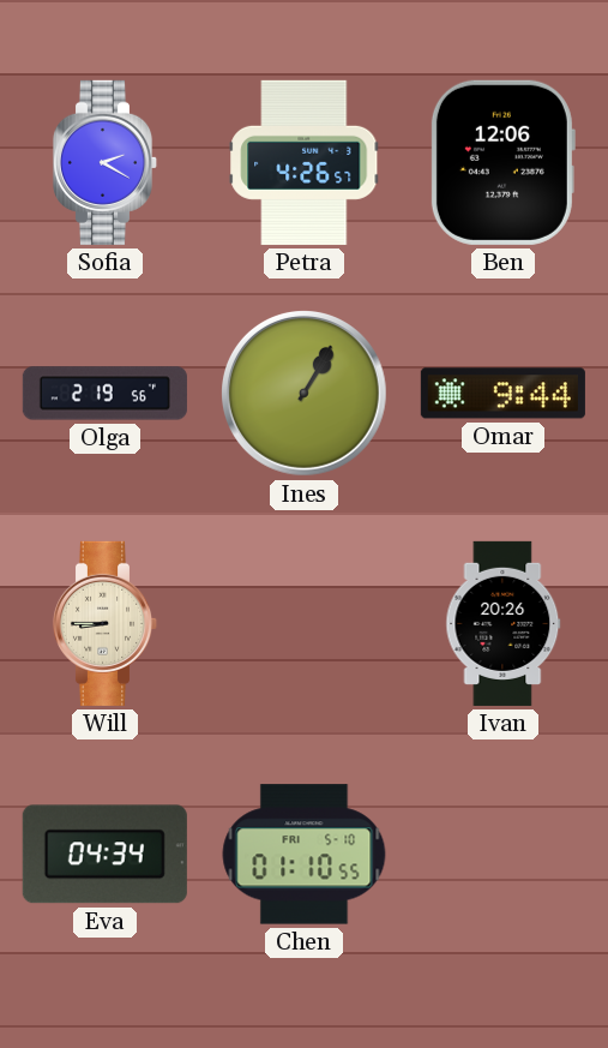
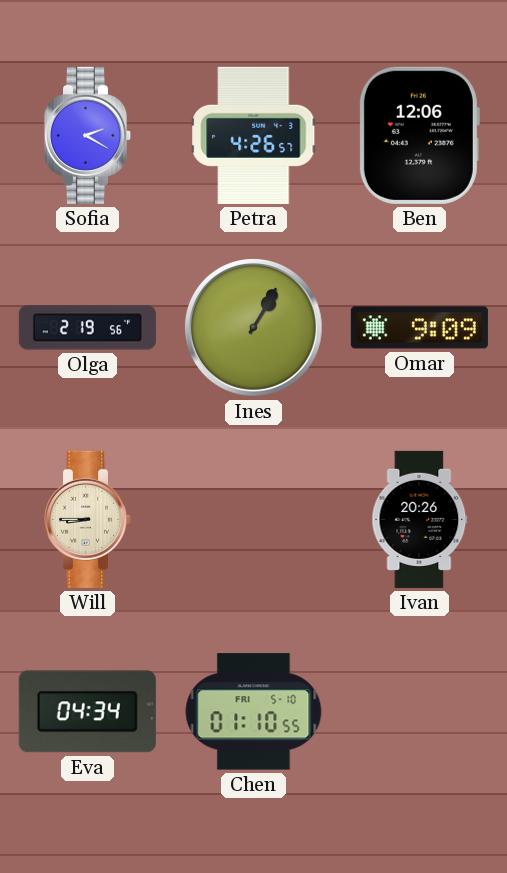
Omar: 9:44 -> 9:09
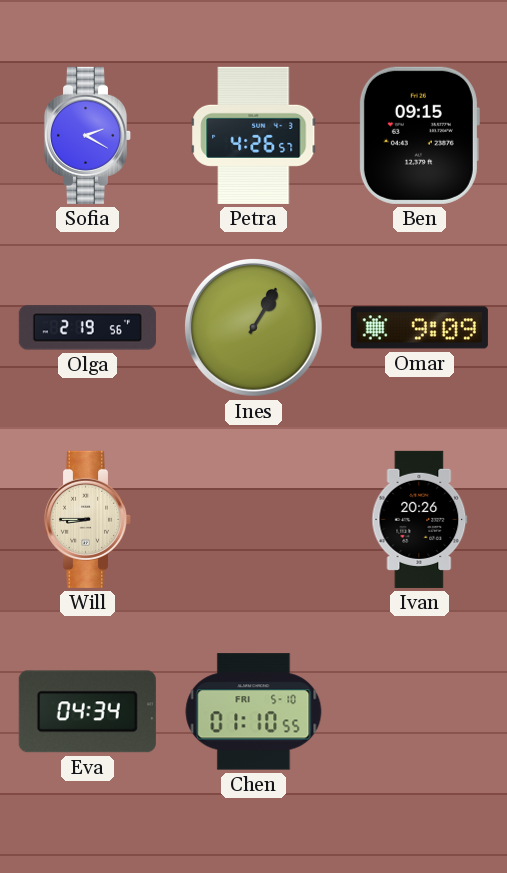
Ben: 12:06 -> 09:15
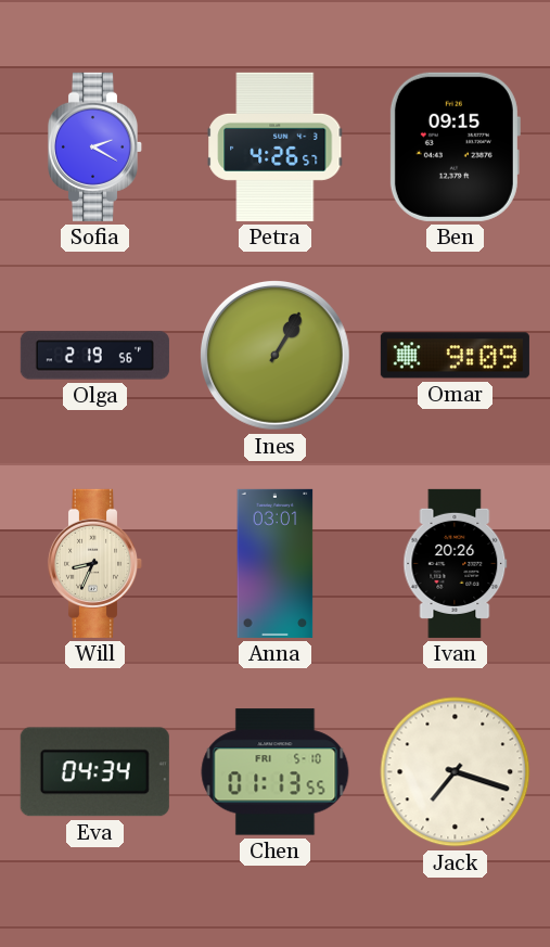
Will: 8:45 -> 8:34
Anna: none -> 03:01
Chen: 01:10 -> 01:13
Jack: none -> 7:18
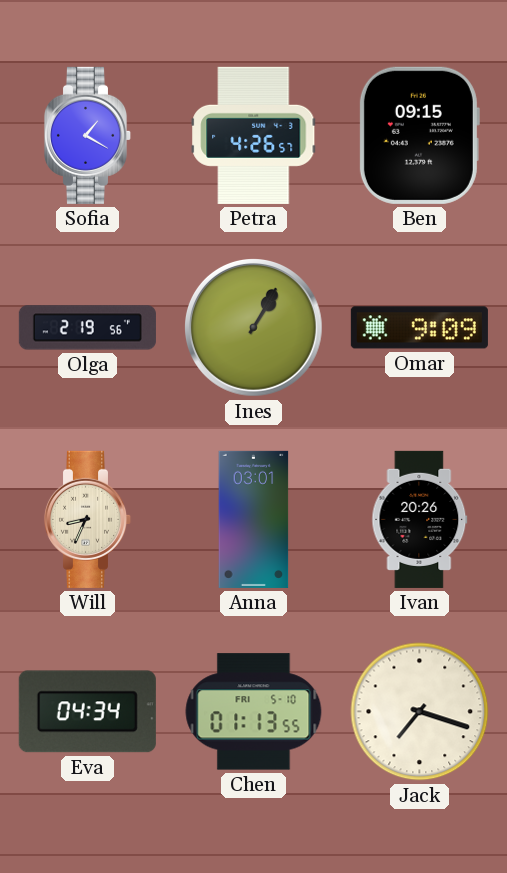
Sofia: 2:20 -> 1:20
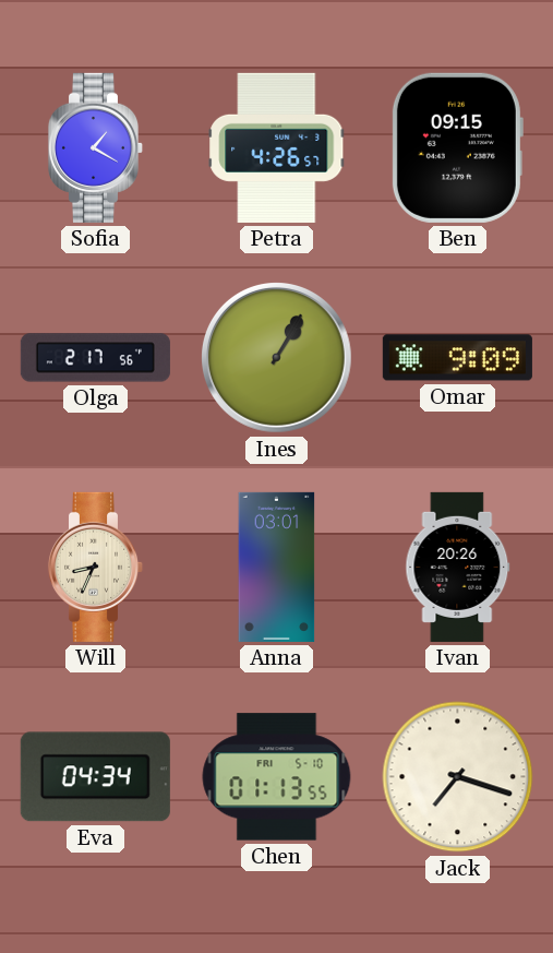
Olga: 2:19 -> 2:17
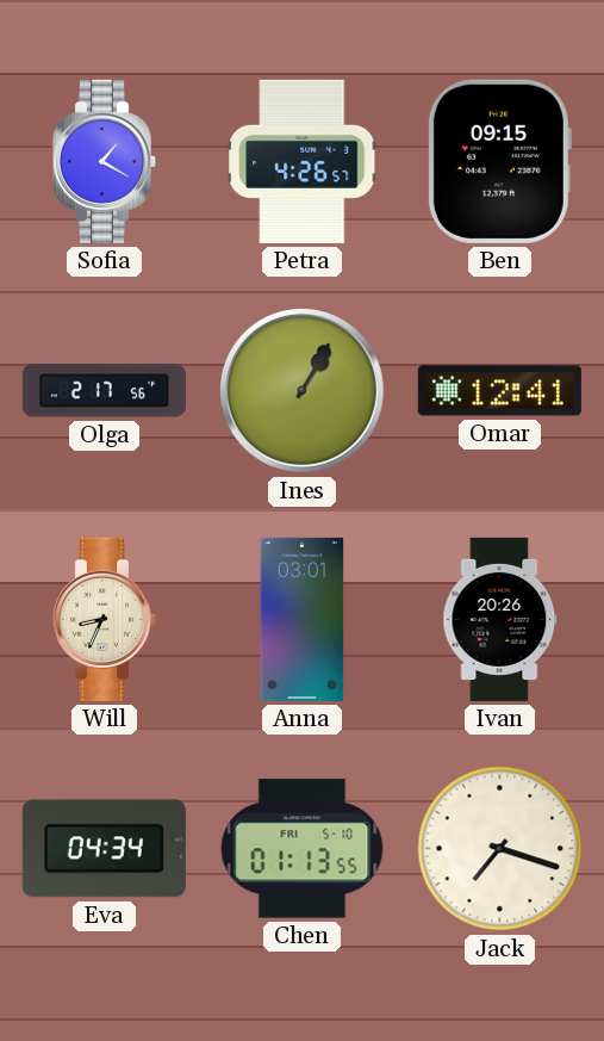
Omar: 9:09 -> 12:41
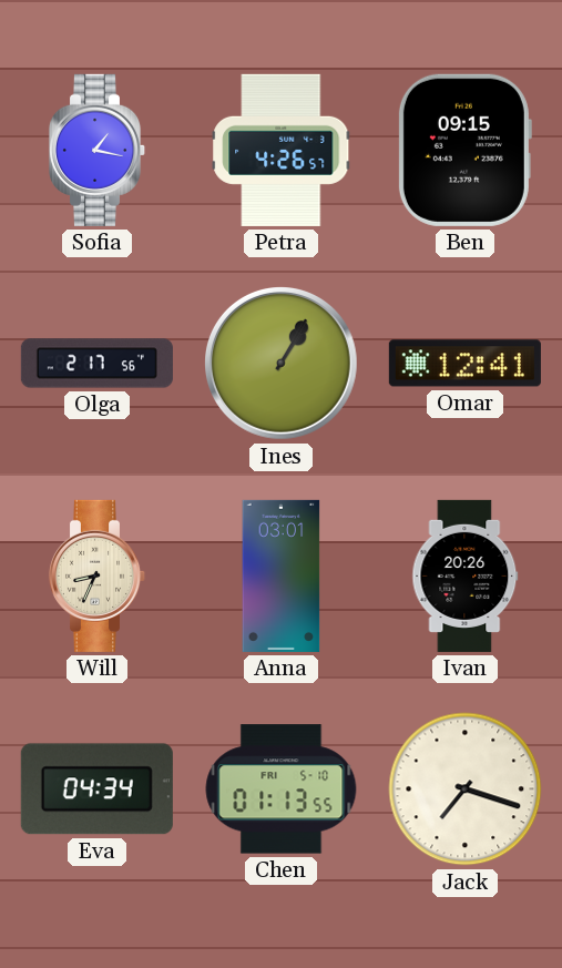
Sofia: 1:20 -> 1:17
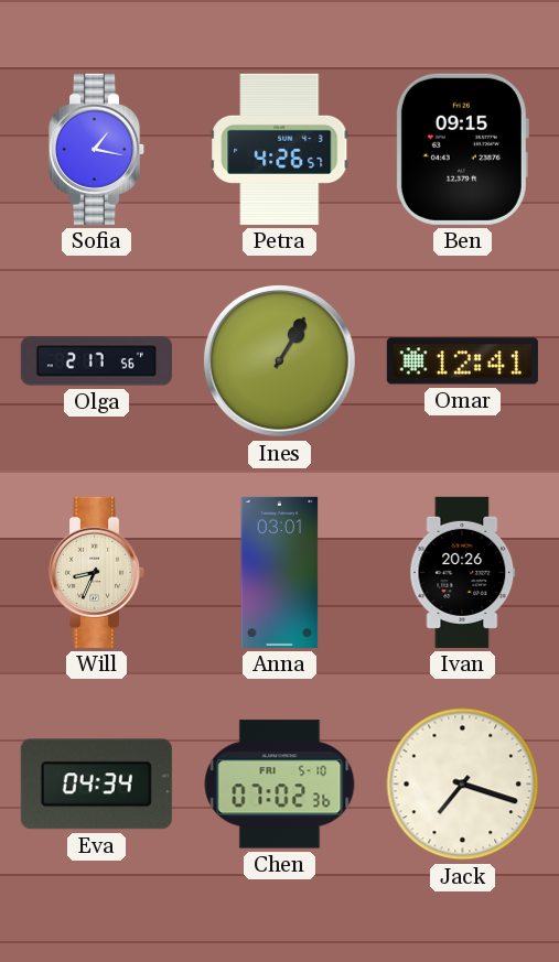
Chen: 01:13 -> 07:02
